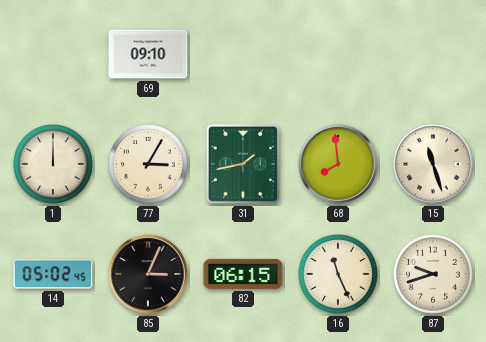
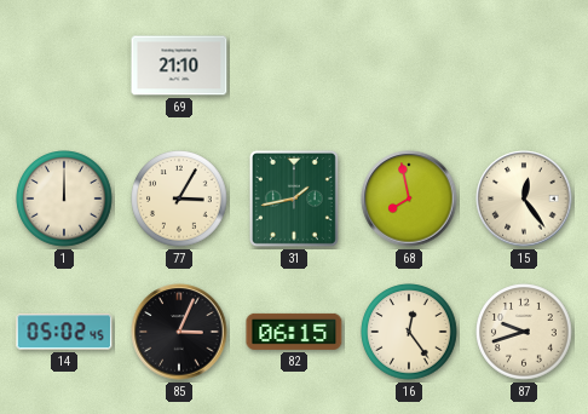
69: 09:10 -> 21:10
68: 7:59 -> 7:58
15: 11:27 -> 12:24
16: 11:26 -> 12:24
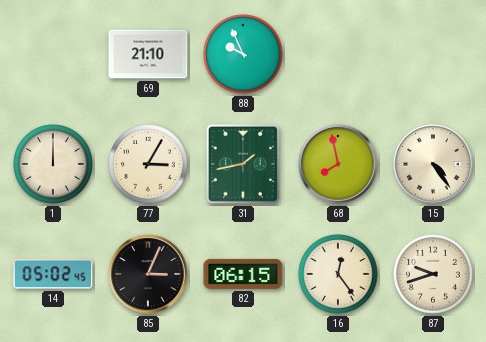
88: none -> 9:56
15: 12:24 -> 4:24
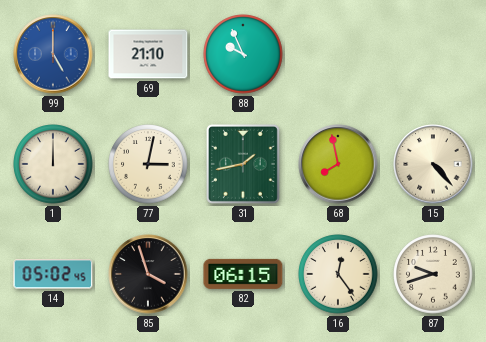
99: none -> 5:00
77: 3:05 -> 3:02
15: 4:24 -> 4:23
85: 3:04 -> 3:57
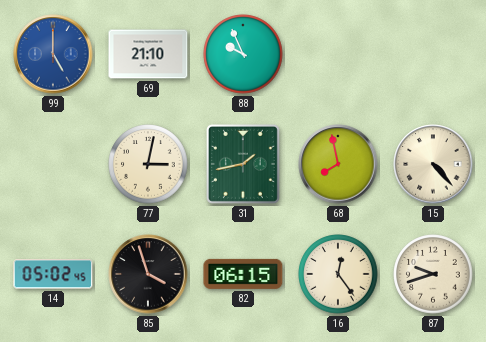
1: 12:00 -> none
